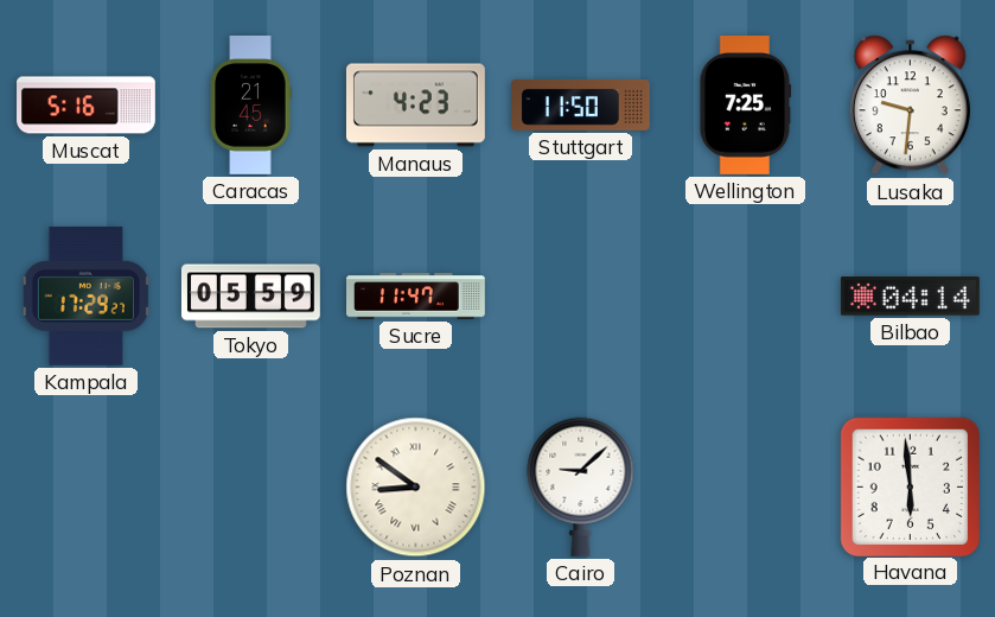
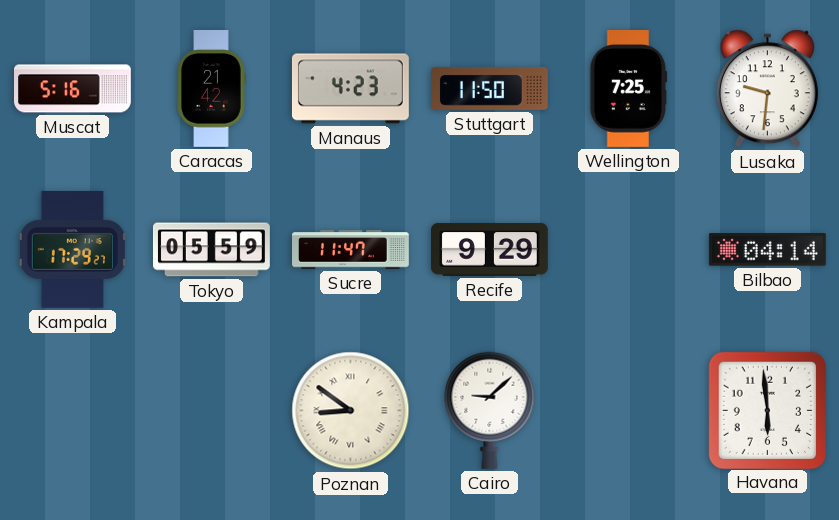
Caracas: 21:45 -> 21:42
Recife: none -> 9:29
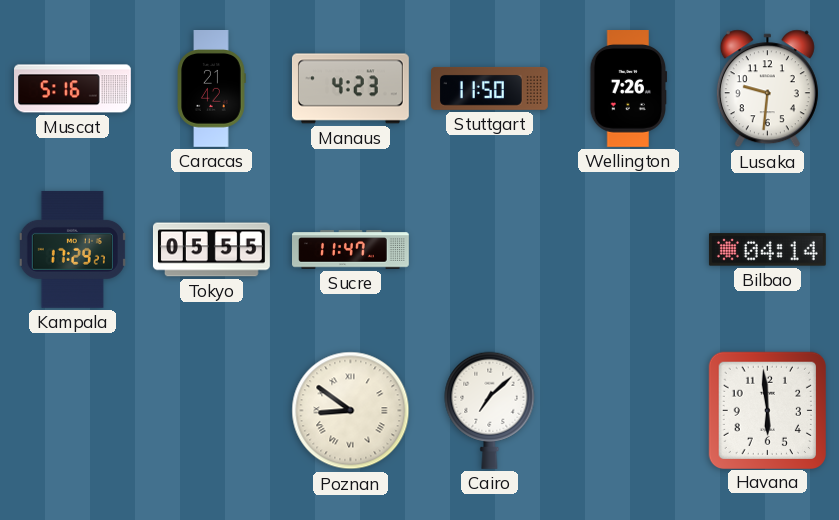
Wellington: 7:25 -> 7:26
Tokyo: 05:59 -> 05:55
Recife: 9:29 -> none
Cairo: 9:08 -> 7:08
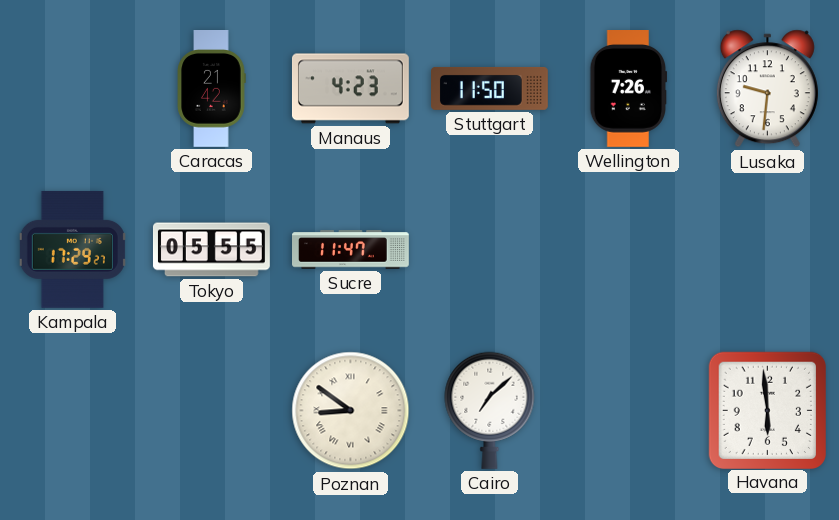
Muscat: 5:16 -> none
Bilbao: 04:14 -> none
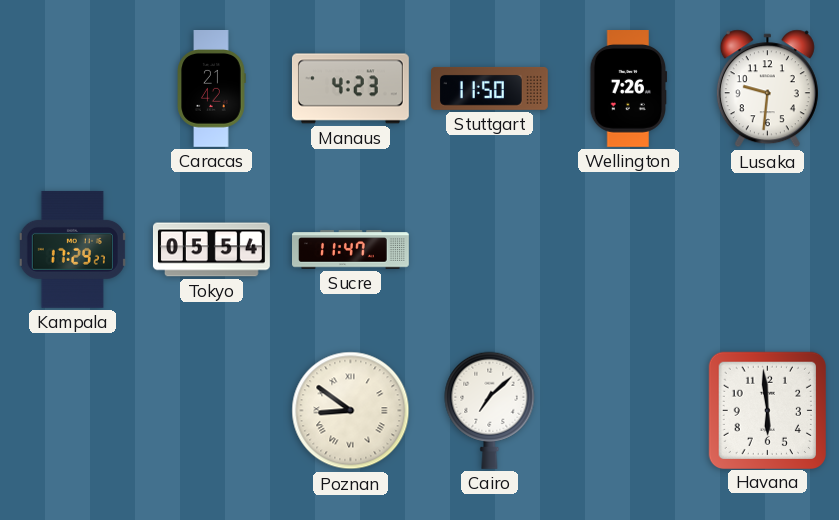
Tokyo: 05:55 -> 05:54
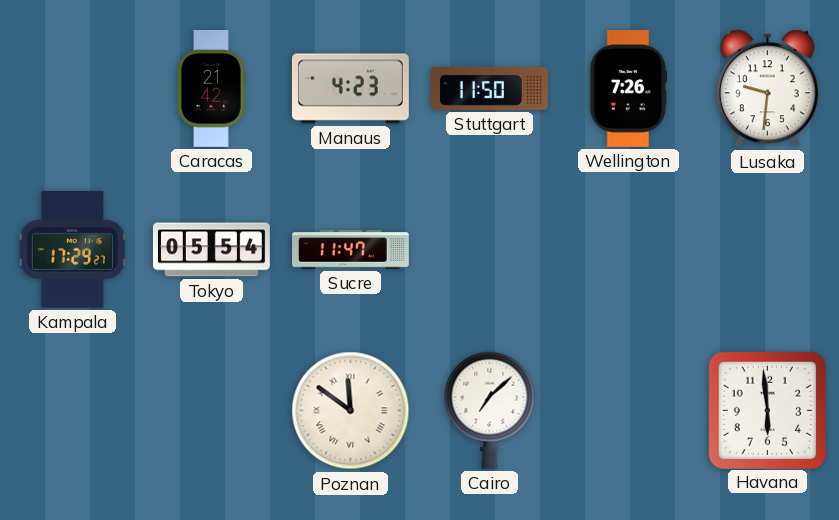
Poznan: 8:51 -> 11:51
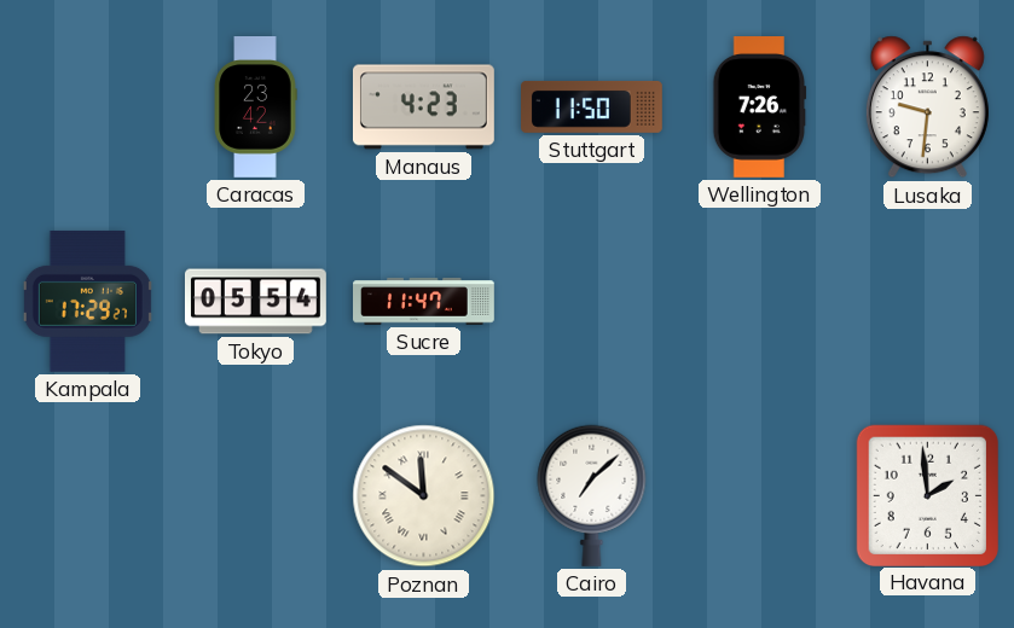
Caracas: 21:42 -> 23:42
Havana: 5:59 -> 1:59
